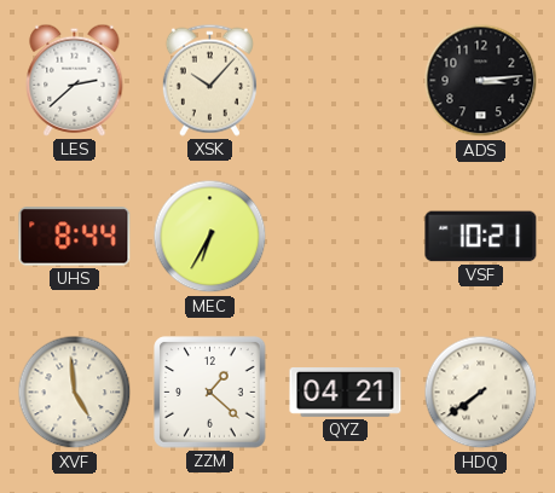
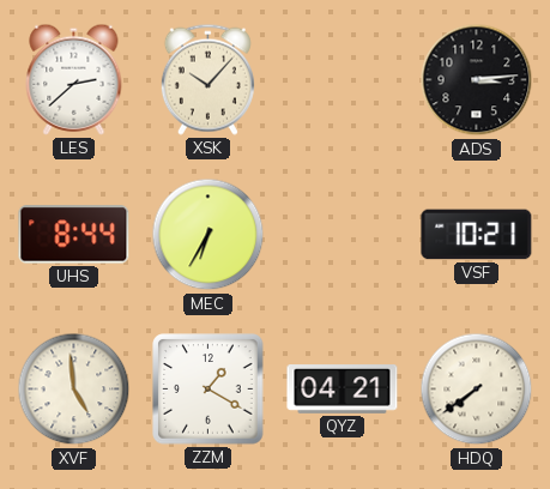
ZZM: 1:22 -> 1:20
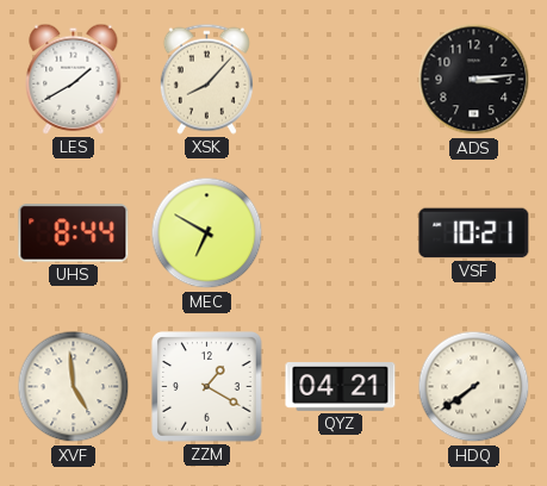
LES: 2:38 -> 1:40
XSK: 10:07 -> 8:07
MEC: 6:35 -> 6:50
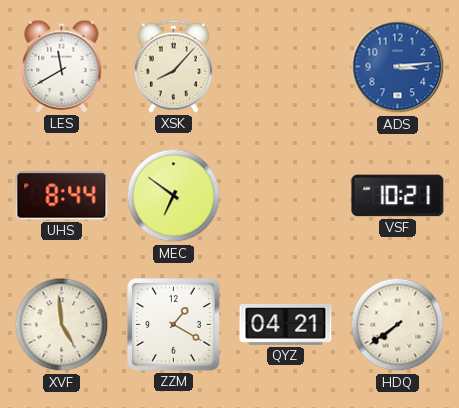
LES: 1:40 -> 11:40
ADS dial: black -> blue
MEC: 6:50 -> 6:51
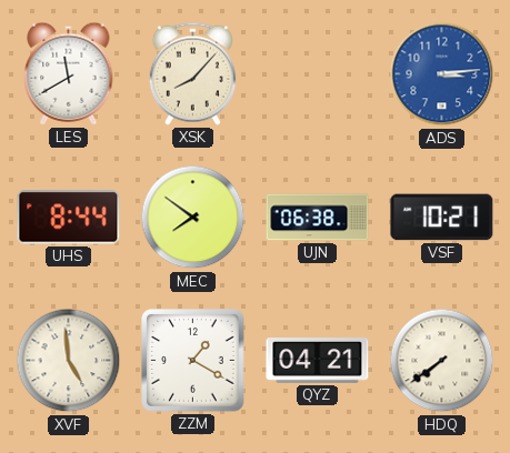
MEC: 6:51 -> 7:51
UJN: none -> 06:38
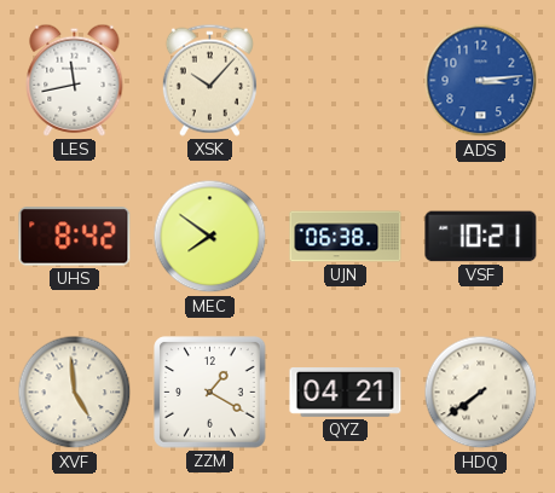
LES: 11:40 -> 11:43
XSK: 8:07 -> 10:07
UHS: 8:44 -> 8:42
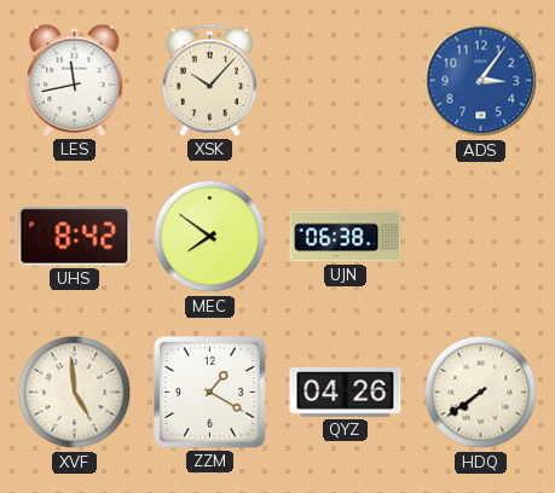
ADS: 3:14 -> 3:06
VSF: 10:21 -> none
QYZ: 04:21 -> 04:26
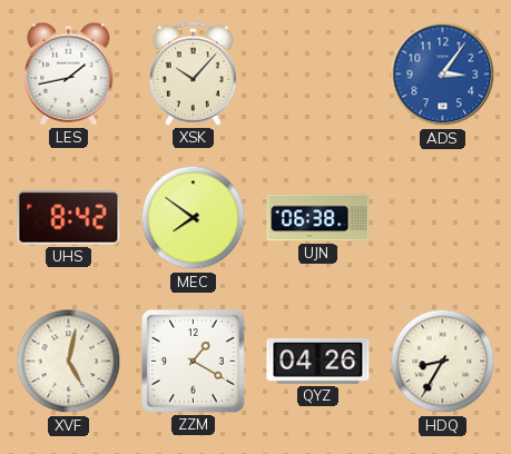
LES: 11:43 -> 1:43
XVF: 4:59 -> 5:02
HDQ: 7:39 -> 8:35
